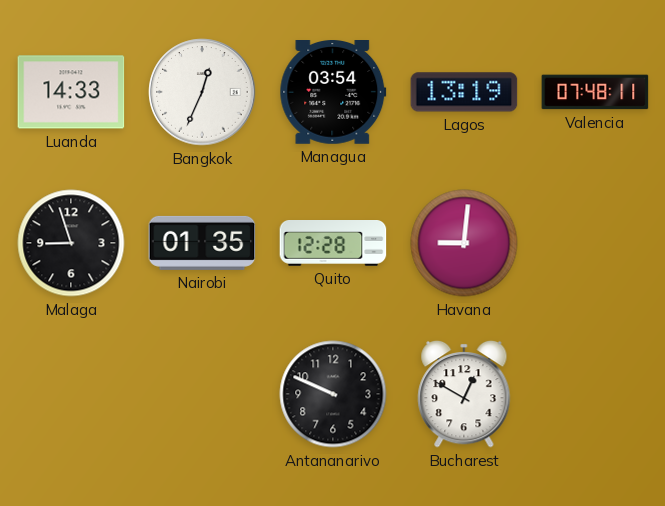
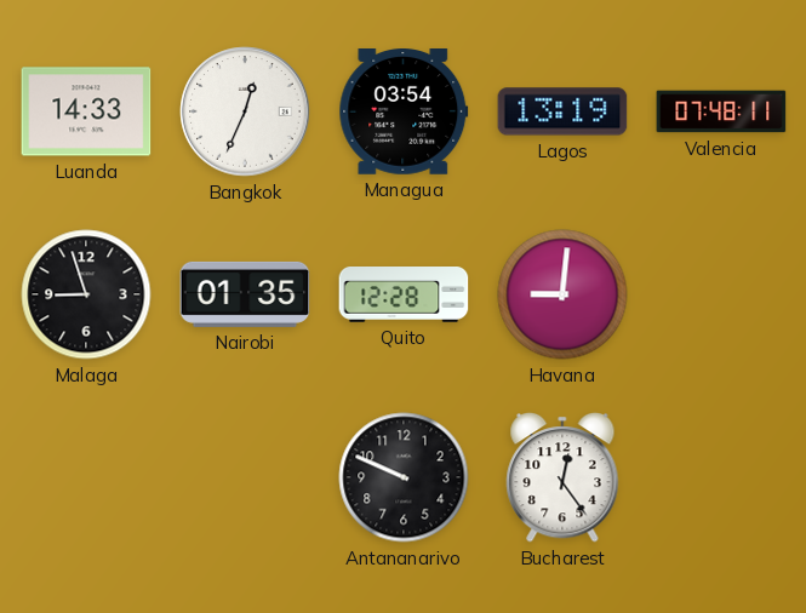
Bucharest: 12:50 -> 12:24
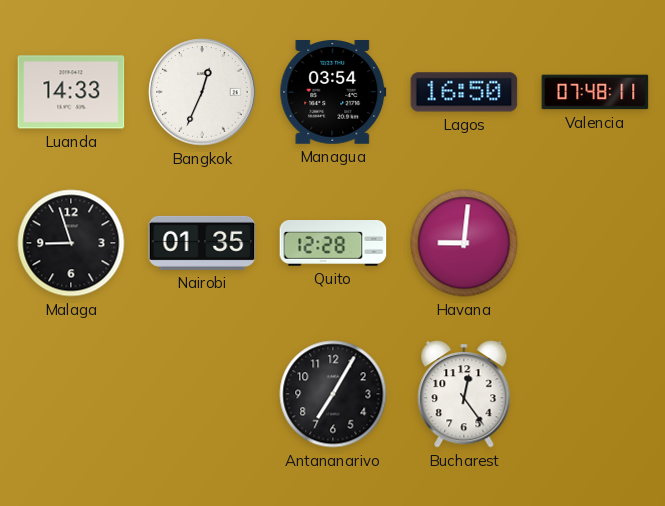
Lagos: 13:19 -> 16:50
Antananarivo: 9:49 -> 7:05
